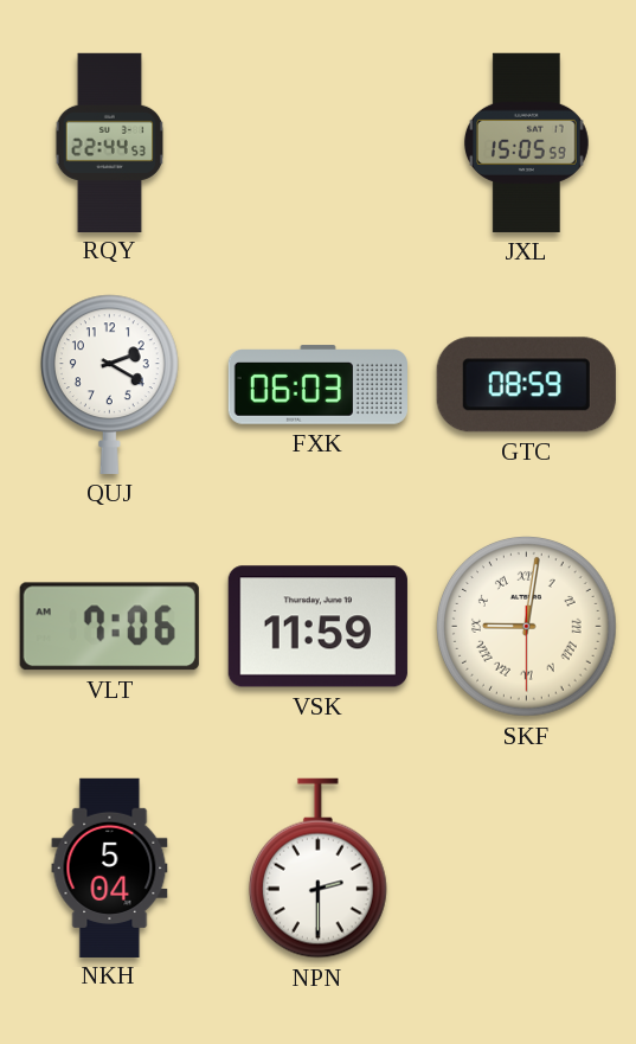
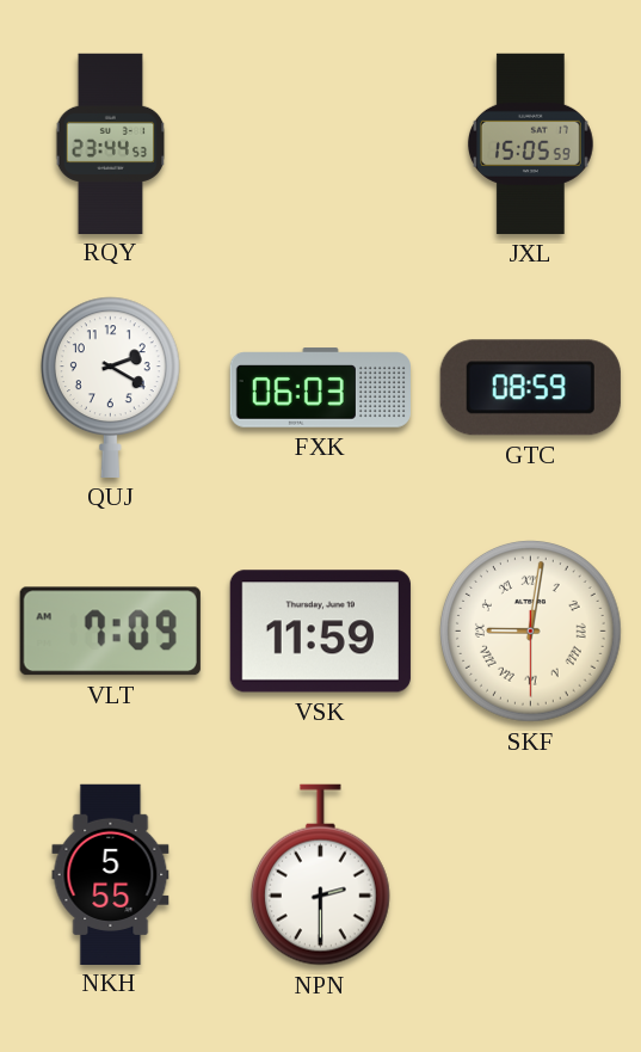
RQY: 22:44 -> 23:44
VLT: 7:06 -> 7:09
NKH: 5:04 -> 5:55
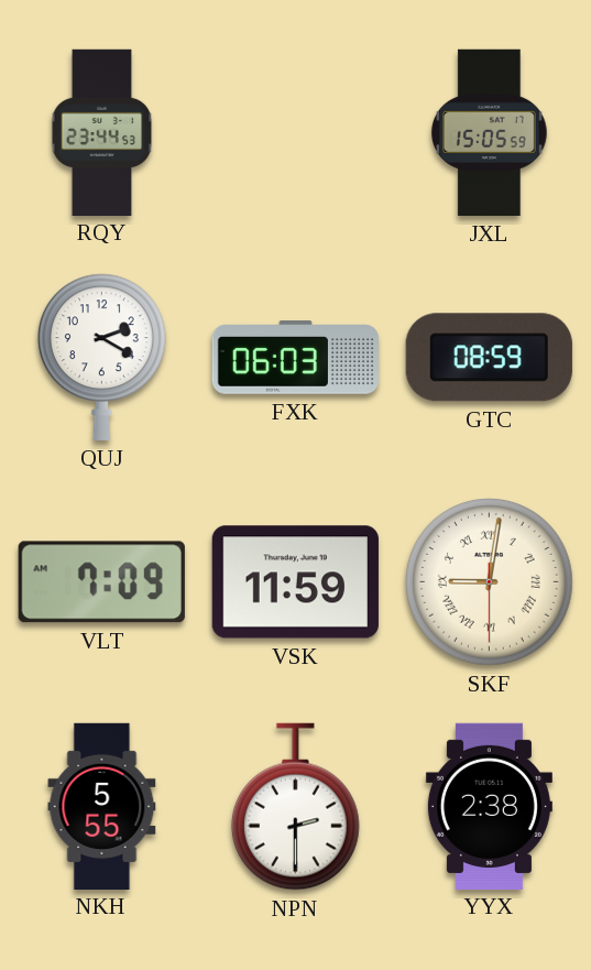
YYX: none -> 2:38
